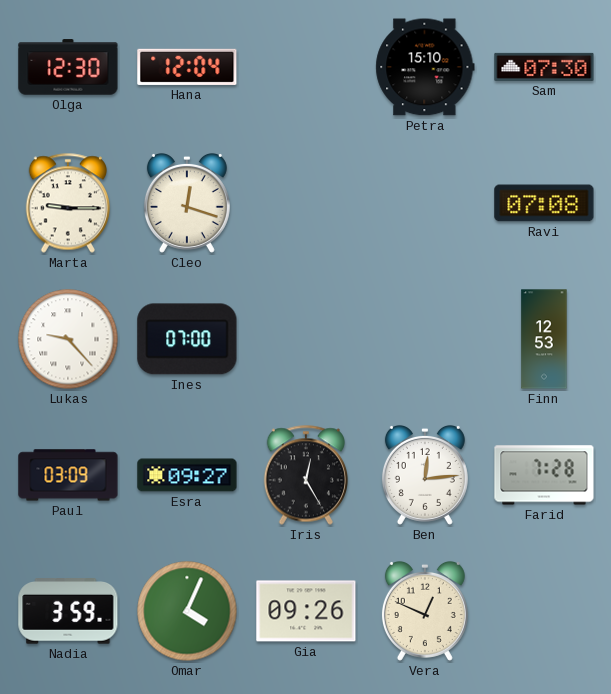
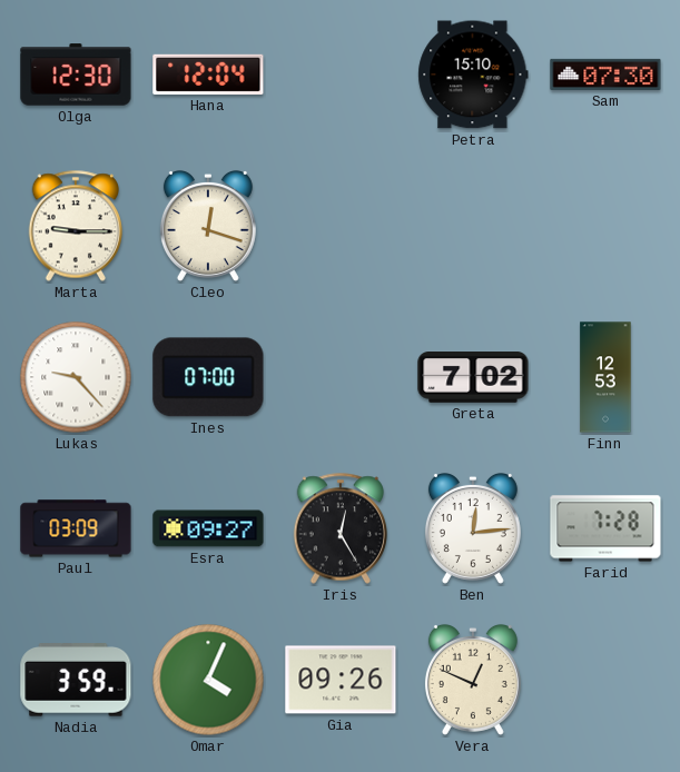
Ravi: 07:08 -> none
Greta: none -> 7:02
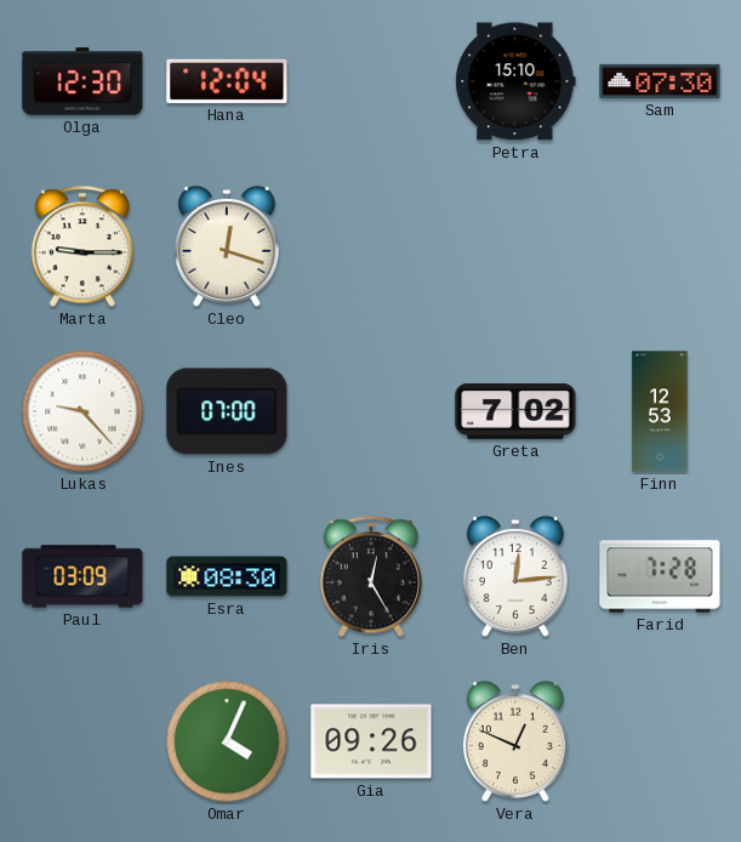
Esra: 09:27 -> 08:30
Nadia: 3:59 -> none
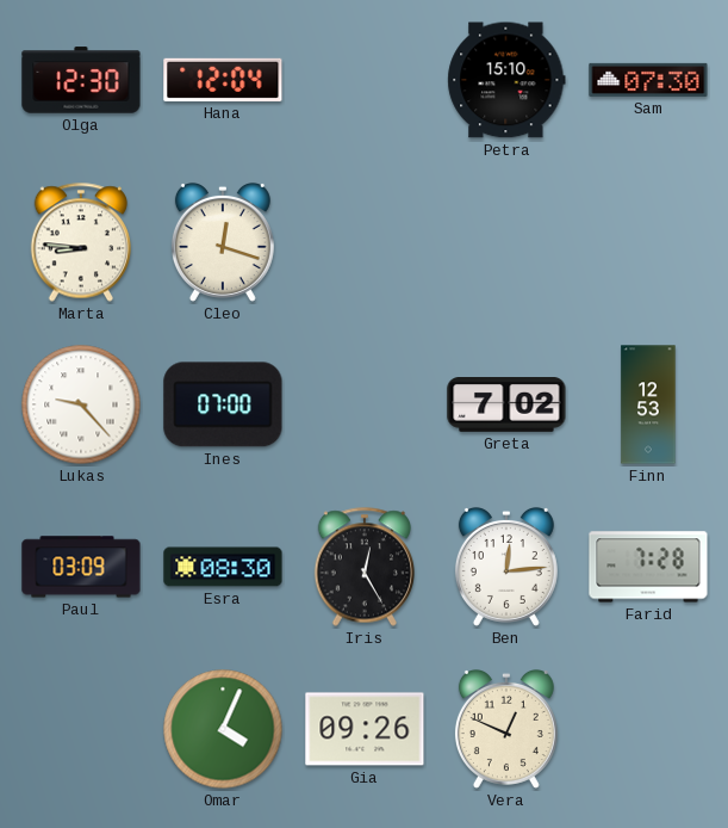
Marta: 9:15 -> 8:46
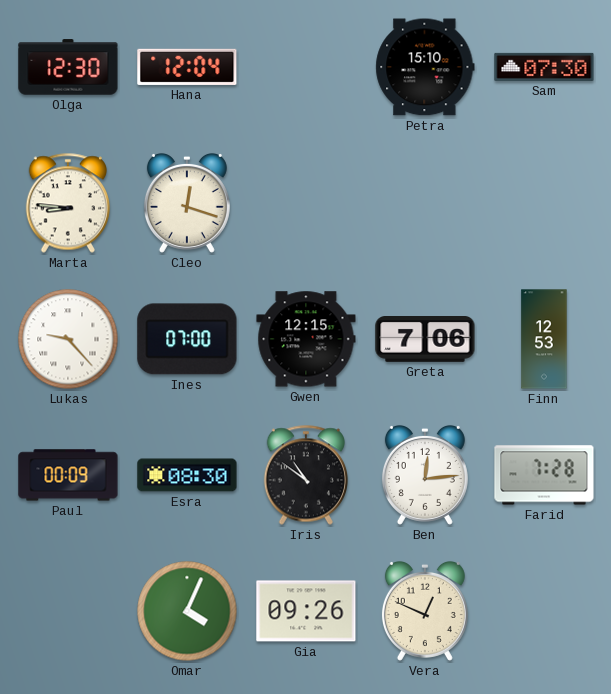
Gwen: none -> 12:15
Greta: 7:02 -> 7:06
Paul: 03:09 -> 00:09
Iris: 12:25 -> 10:51
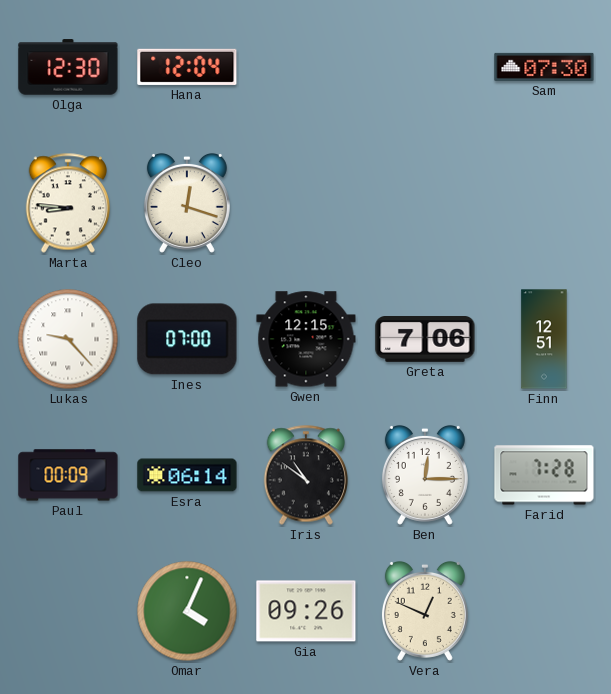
Petra: 15:10 -> none
Finn: 12:53 -> 12:51
Esra: 08:30 -> 06:14
Ben: 12:14 -> 12:15
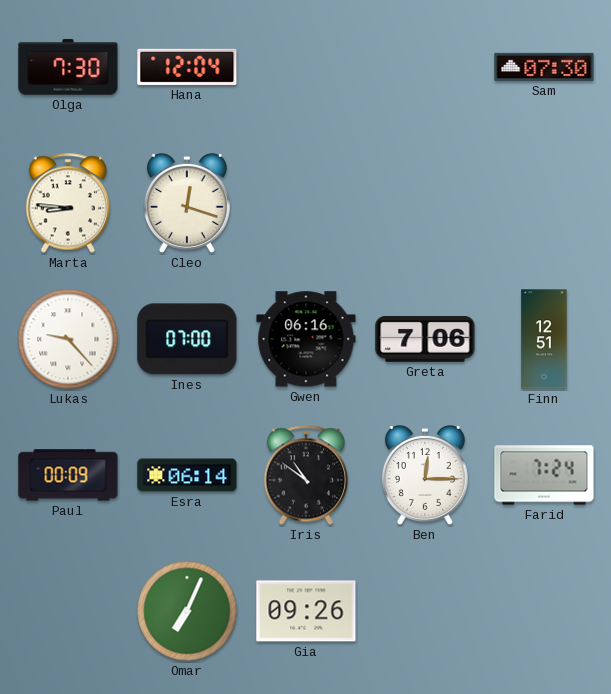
Olga: 12:30 -> 7:30
Gwen: 12:15 -> 06:16
Farid: 7:28 -> 7:24
Omar: 4:04 -> 7:04
Vera: 12:49 -> none
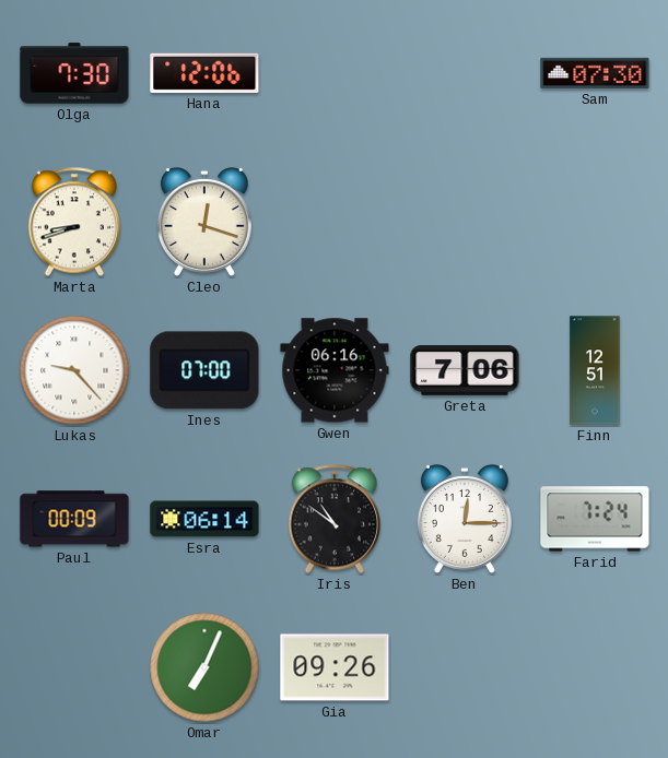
Hana: 12:04 -> 12:06
Marta: 8:46 -> 8:42
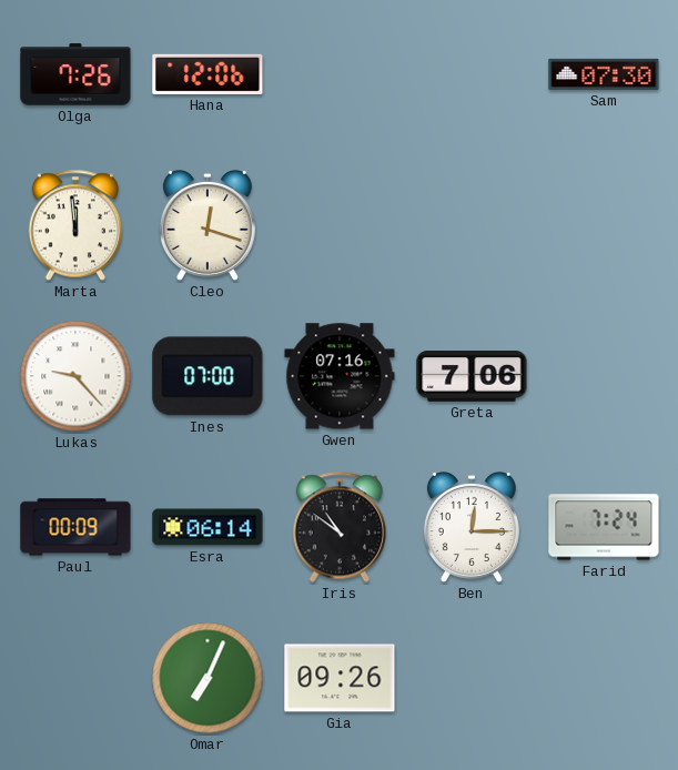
Olga: 7:30 -> 7:26
Marta: 8:42 -> 11:59
Gwen: 06:16 -> 07:16
Finn: 12:51 -> none
